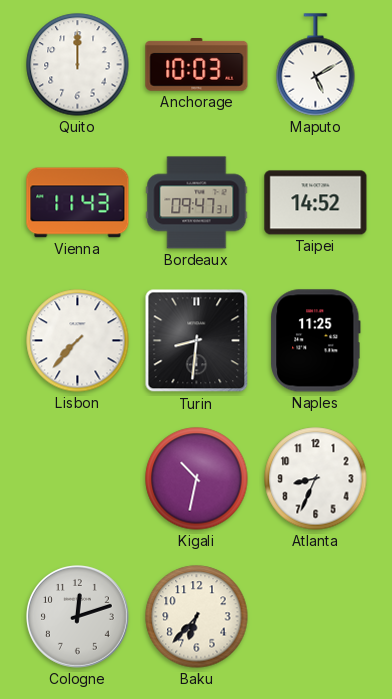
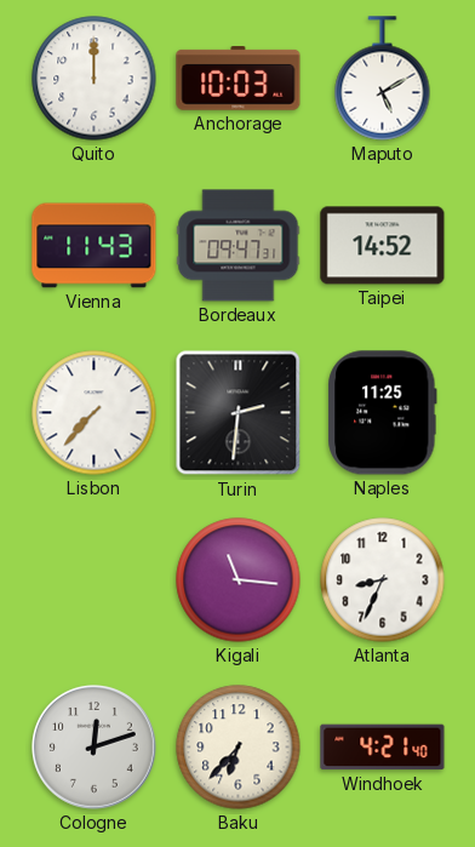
Turin: 8:31 -> 2:31
Kigali: 10:32 -> 11:16
Windhoek: none -> 4:21
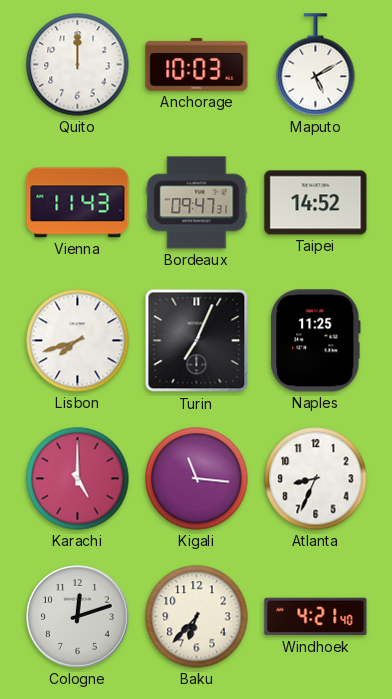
Lisbon: 7:37 -> 7:42
Turin: 2:31 -> 7:04
Karachi: none -> 5:00
